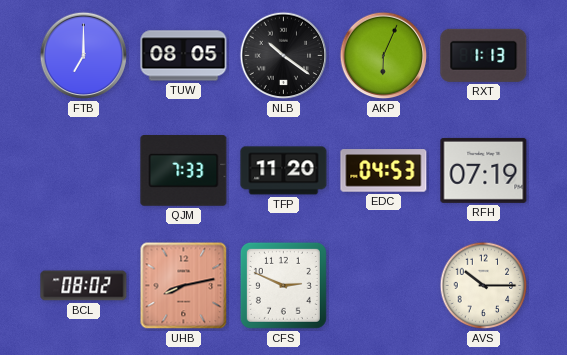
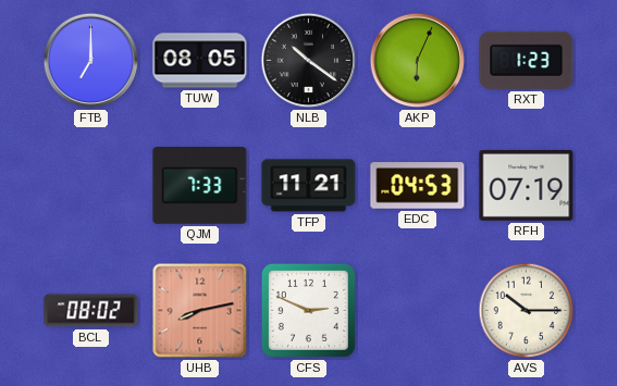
RXT: 1:13 -> 1:23
TFP: 11:20 -> 11:21
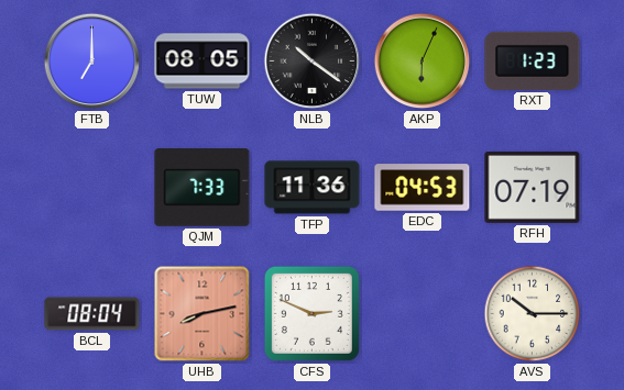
TFP: 11:21 -> 11:36
BCL: 08:02 -> 08:04
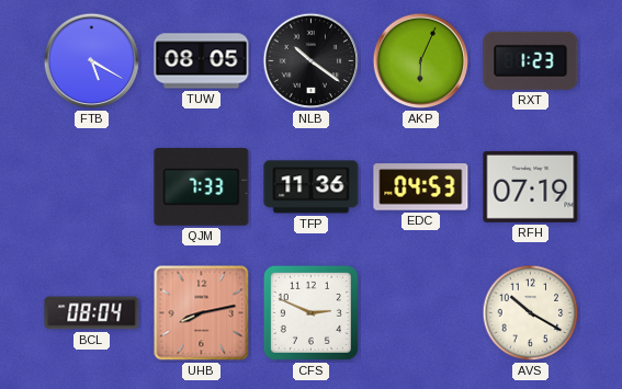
FTB: 7:00 -> 5:20
AVS: 10:15 -> 10:20
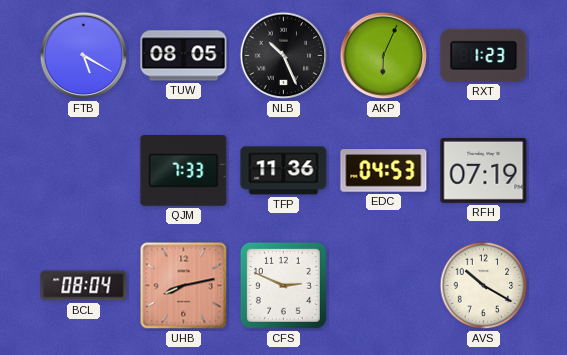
NLB: 10:21 -> 10:26
